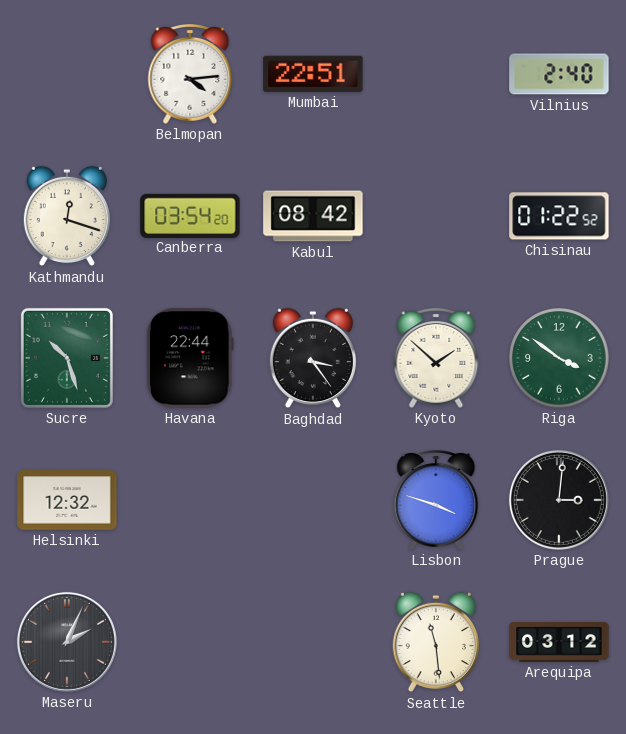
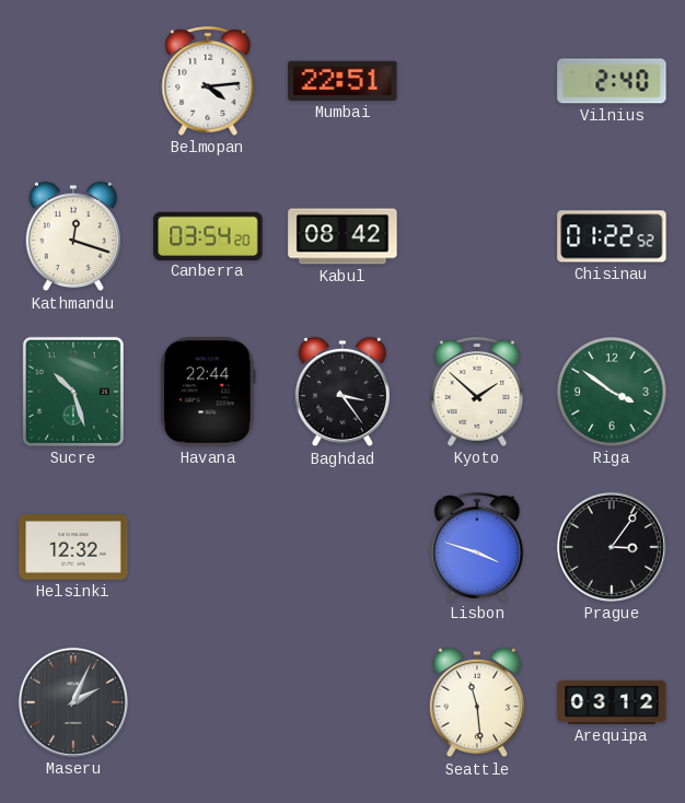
Prague: 3:01 -> 3:06
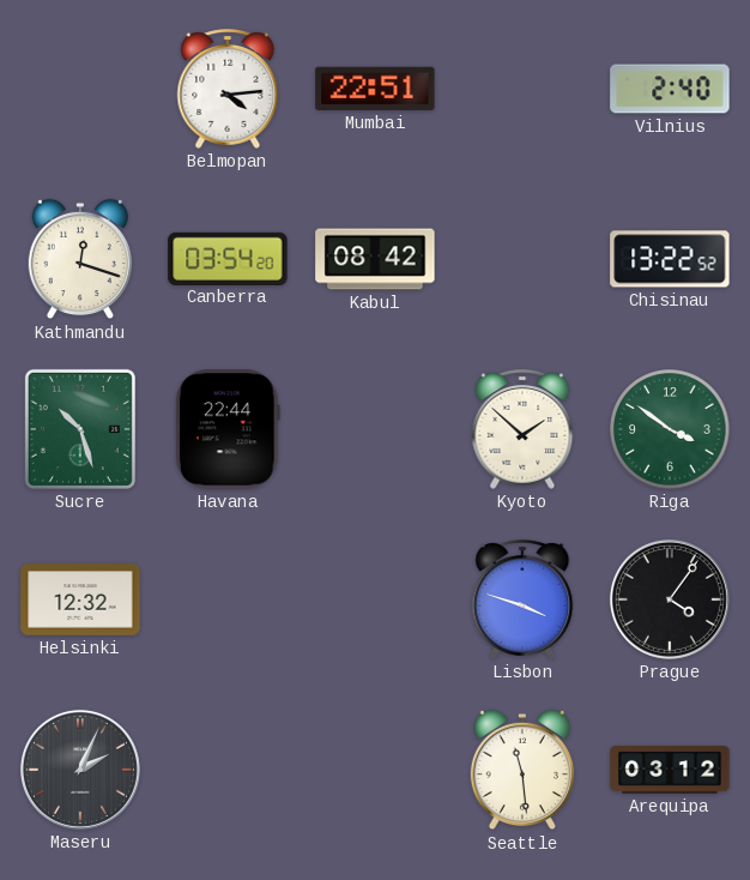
Chisinau: 01:22 -> 13:22
Baghdad: 3:24 -> none
Prague: 3:06 -> 4:06
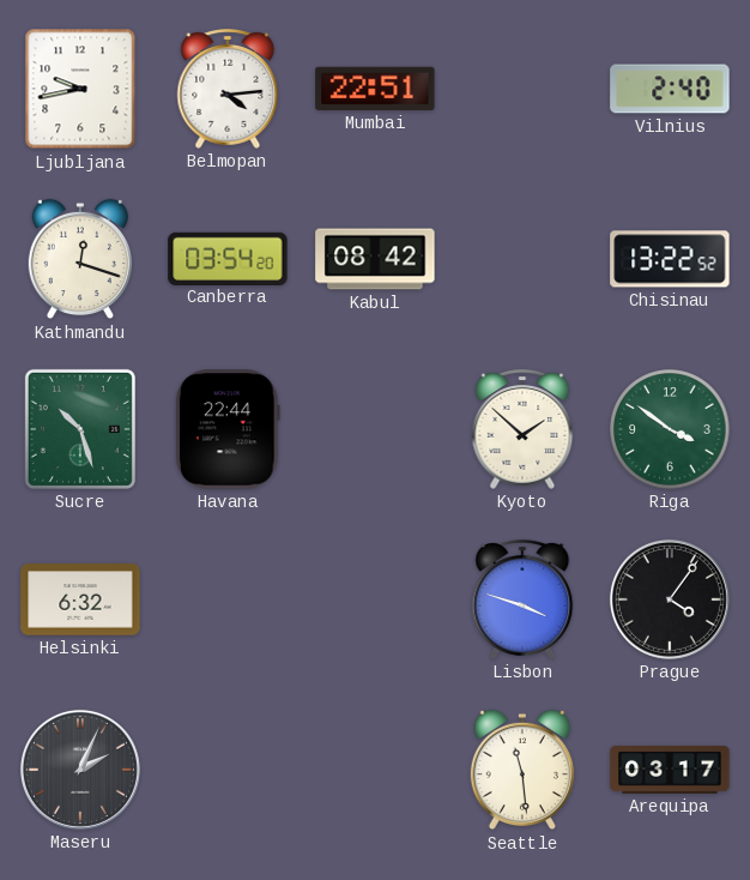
Ljubljana: none -> 9:43
Helsinki: 12:32 -> 6:32
Arequipa: 03:12 -> 03:17
